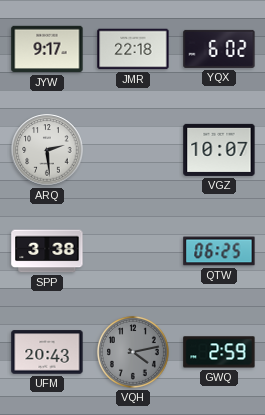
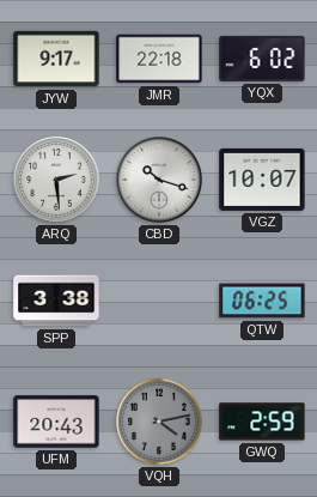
CBD: none -> 10:18
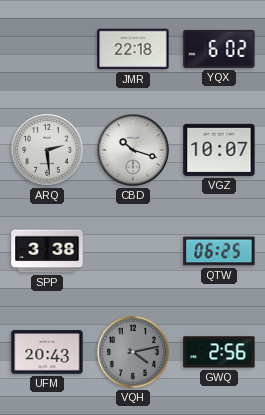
JYW: 9:17 -> none
GWQ: 2:59 -> 2:56
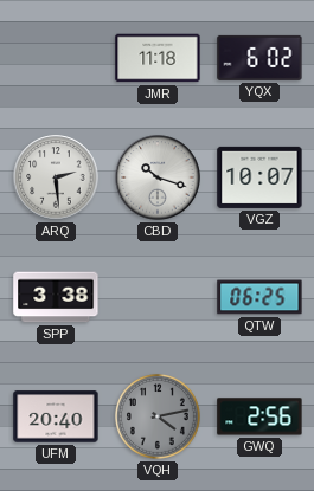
JMR: 22:18 -> 11:18
UFM: 20:43 -> 20:40
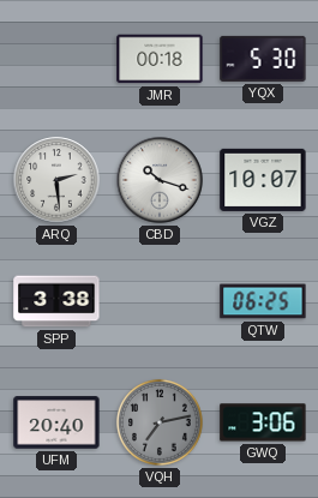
JMR: 11:18 -> 00:18
YQX: 6:02 -> 5:30
VQH: 4:13 -> 7:13
GWQ: 2:56 -> 3:06
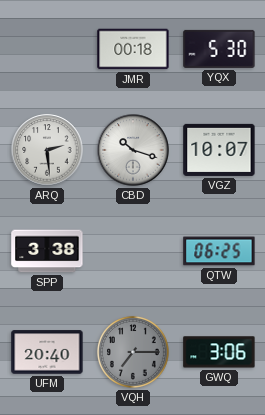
VQH: 7:13 -> 7:15
